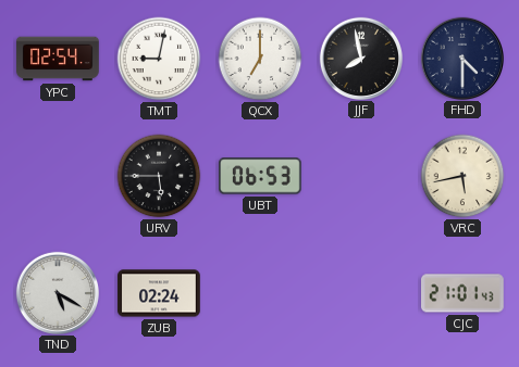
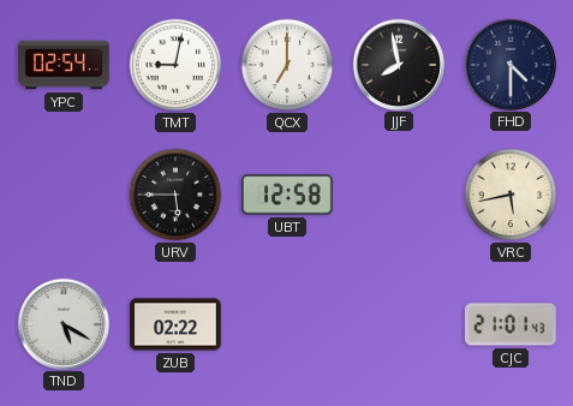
UBT: 06:53 -> 12:58
ZUB: 02:24 -> 02:22
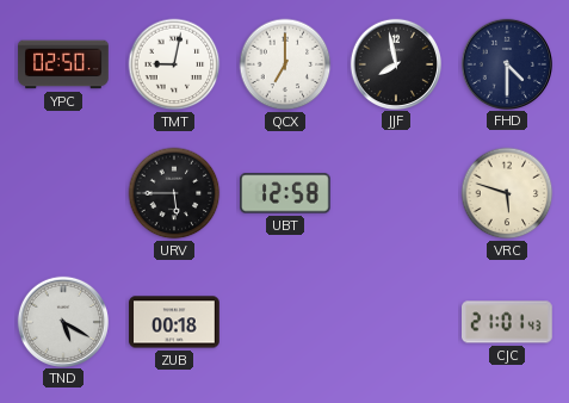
YPC: 02:54 -> 02:50
VRC: 5:43 -> 5:48
ZUB: 02:22 -> 00:18
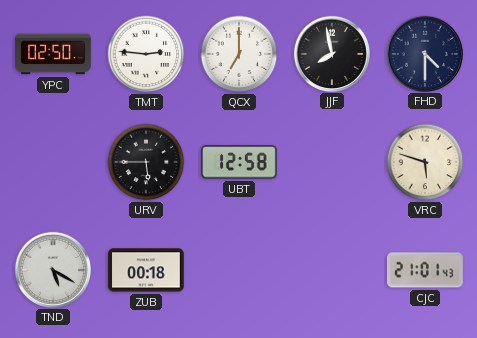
TMT: 9:02 -> 2:46
